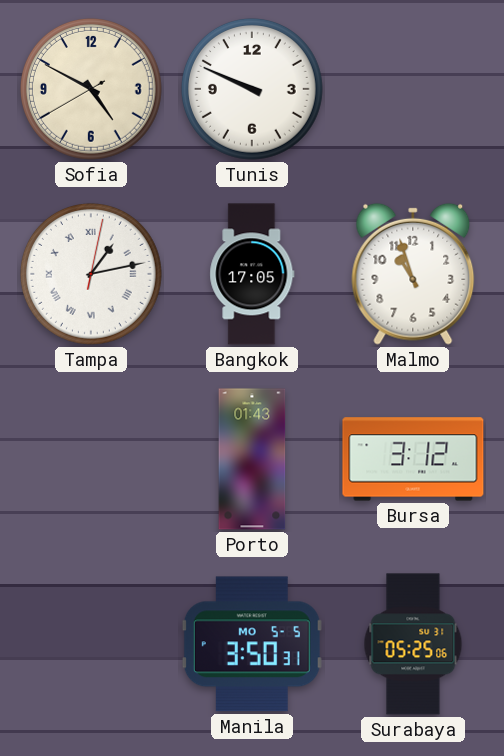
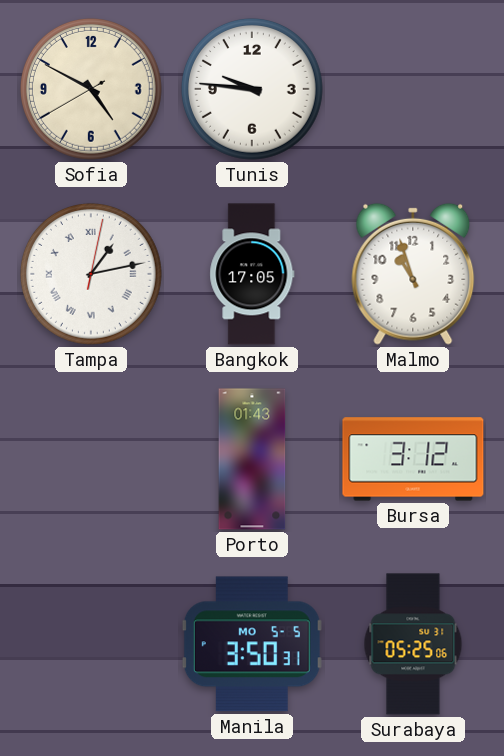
Tunis: 9:49 -> 9:46
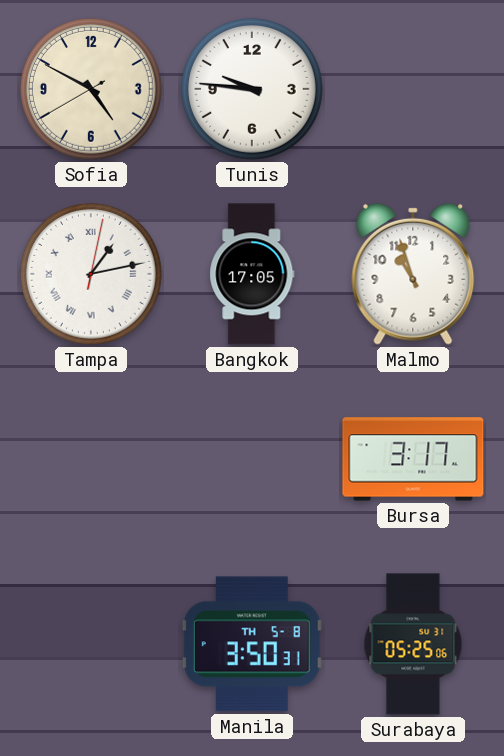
Porto: 01:43 -> none
Bursa: 3:12 -> 3:17
Manila date: MO 5-5 -> TH 5-8
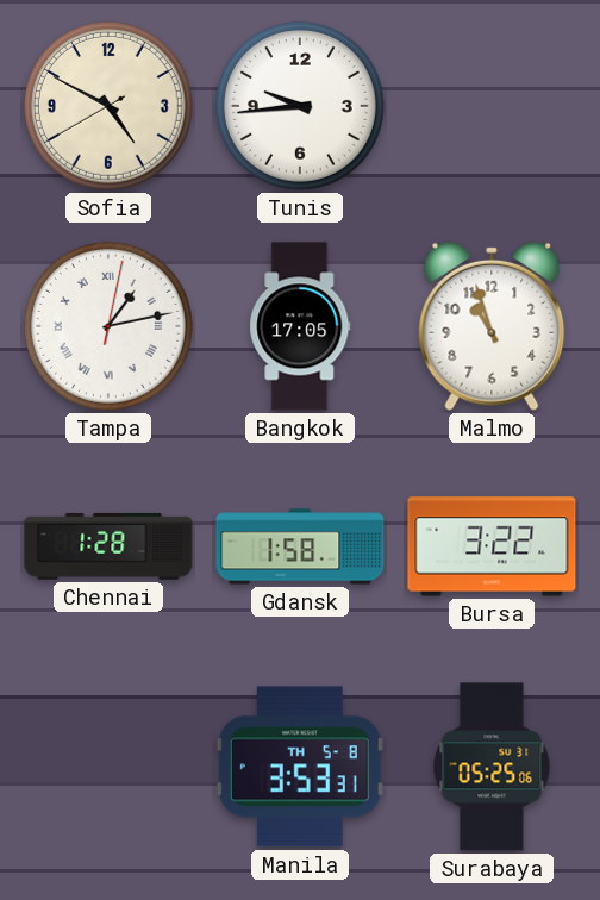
Tunis: 9:46 -> 9:44
Chennai: none -> 1:28
Gdansk: none -> 1:58
Bursa: 3:17 -> 3:22
Manila: 3:50 -> 3:53
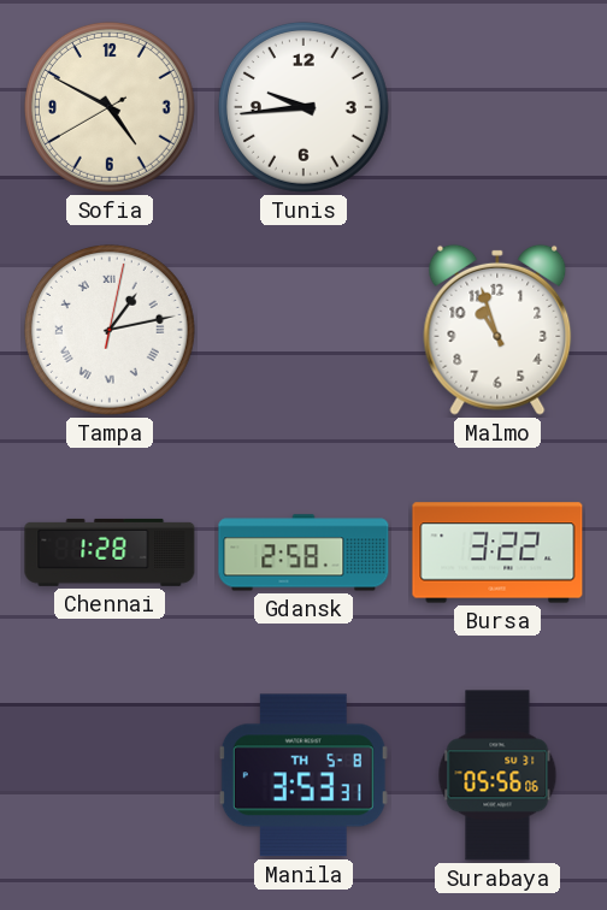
Bangkok: 17:05 -> none
Gdansk: 1:58 -> 2:58
Surabaya: 05:25 -> 05:56
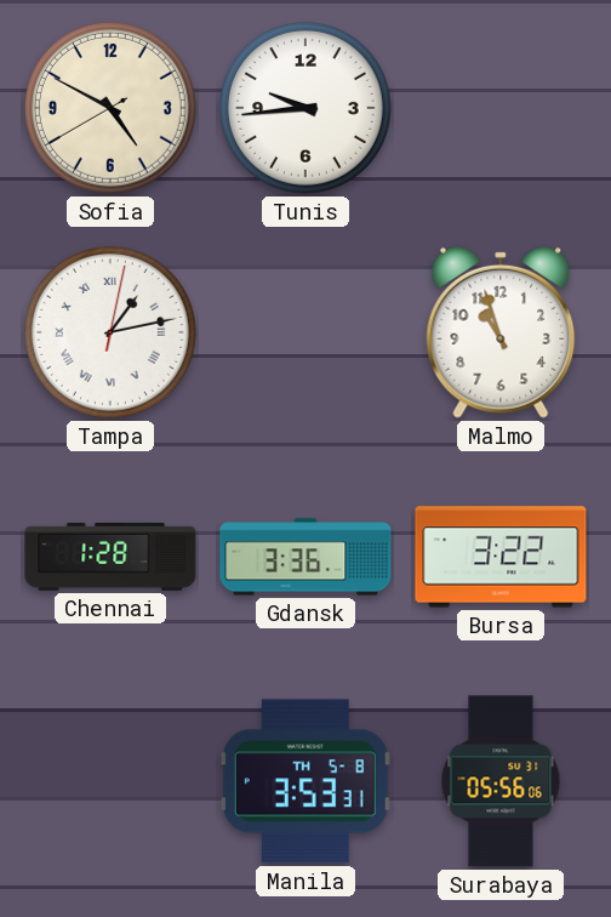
Gdansk: 2:58 -> 3:36
